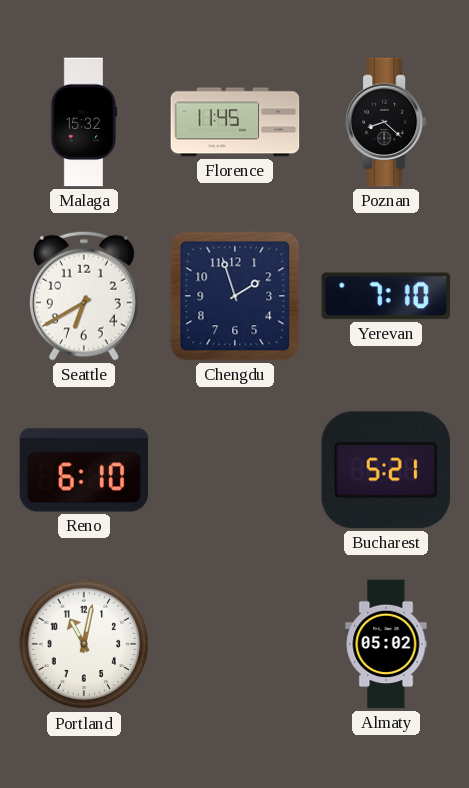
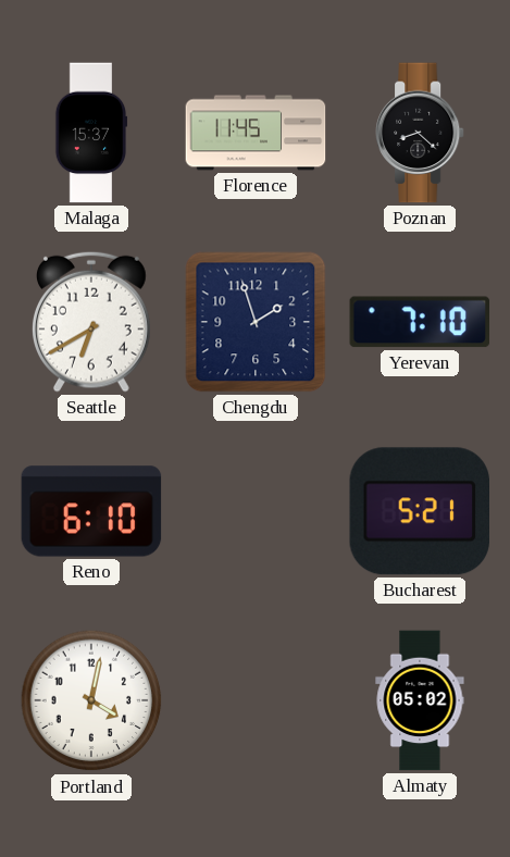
Malaga: 15:32 -> 15:37
Portland: 11:02 -> 4:02
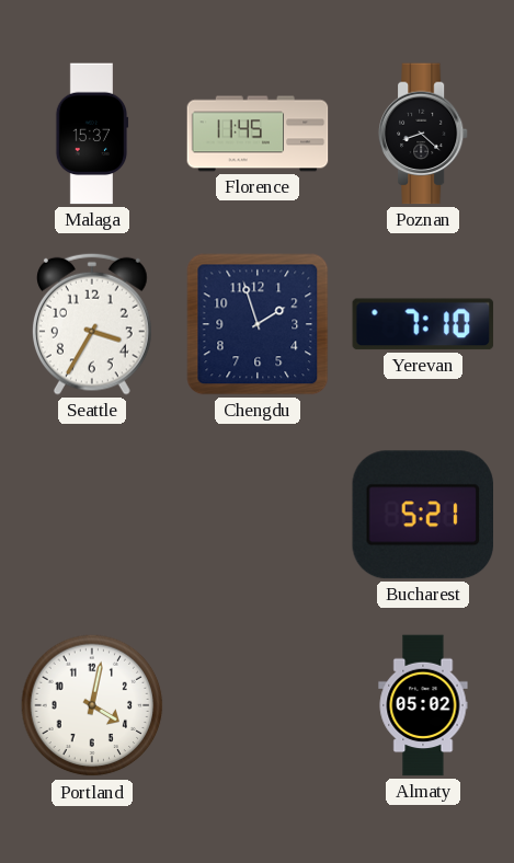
Seattle: 6:40 -> 3:35
Reno: 6:10 -> none
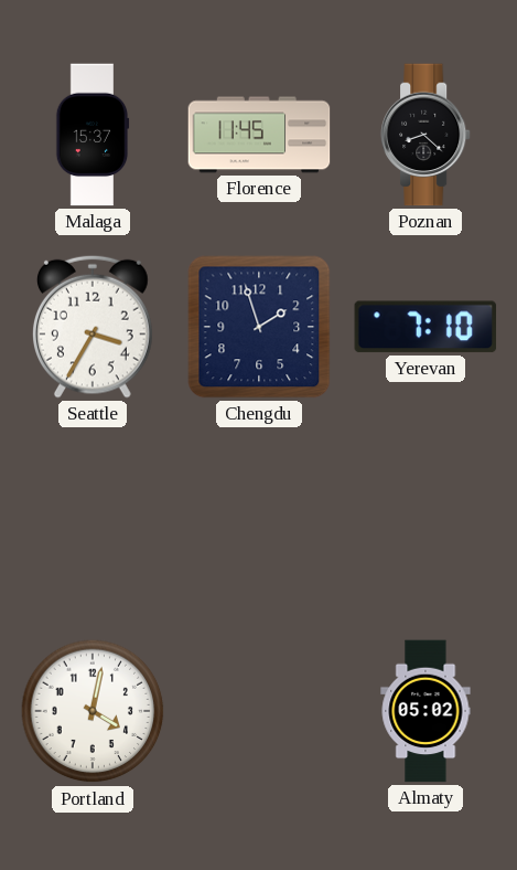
Bucharest: 5:21 -> none
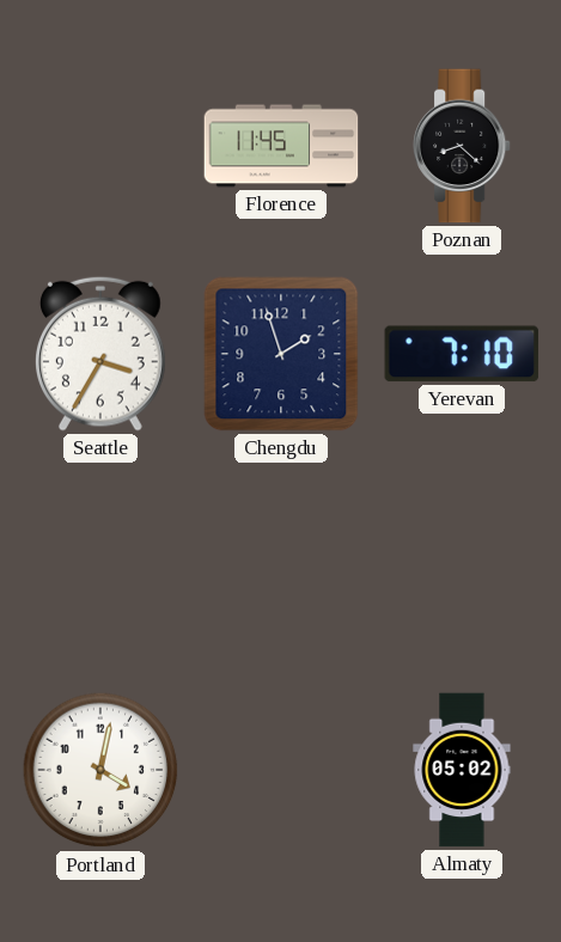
Malaga: 15:37 -> none
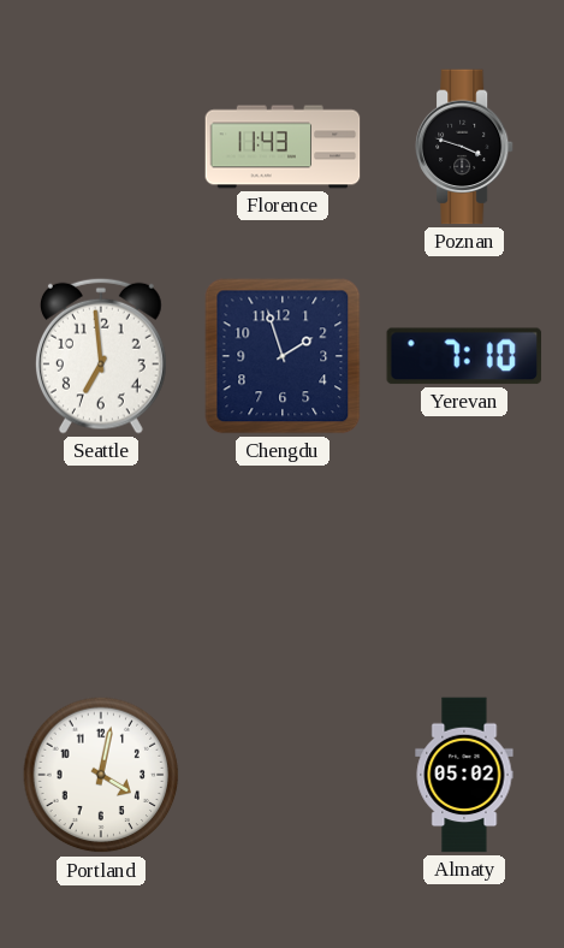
Florence: 11:45 -> 11:43
Poznan: 8:22 -> 3:48
Seattle: 3:35 -> 6:59
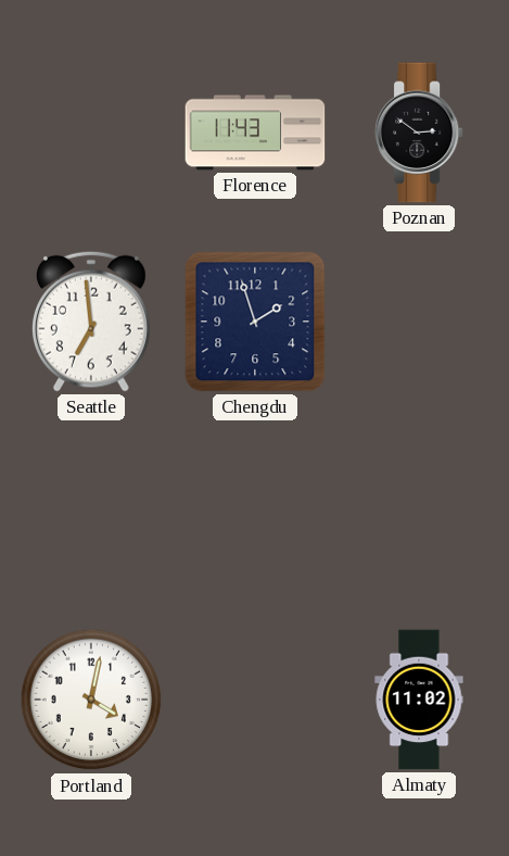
Poznan: 3:48 -> 2:51
Yerevan: 7:10 -> none
Almaty: 05:02 -> 11:02
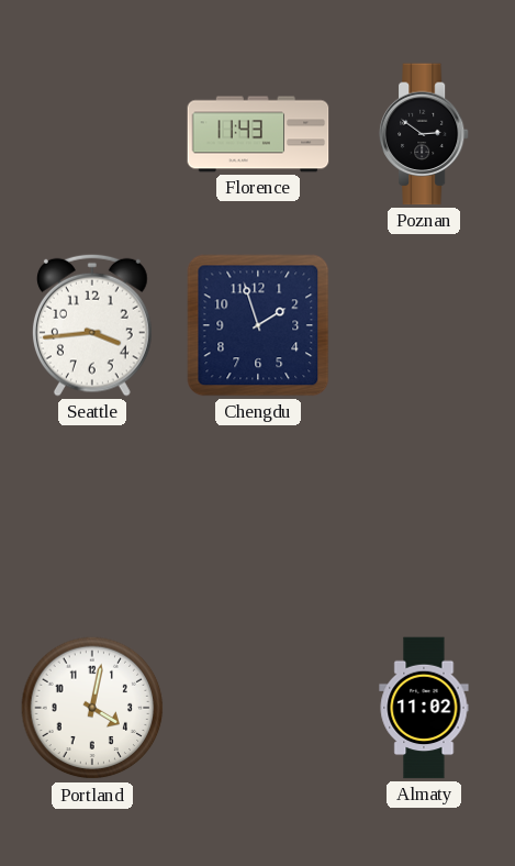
Seattle: 6:59 -> 3:44
